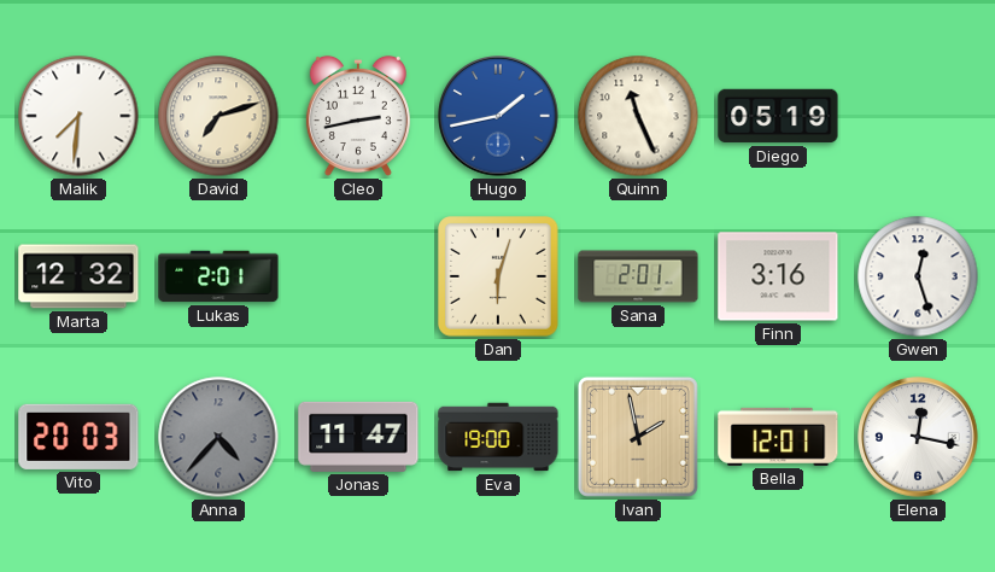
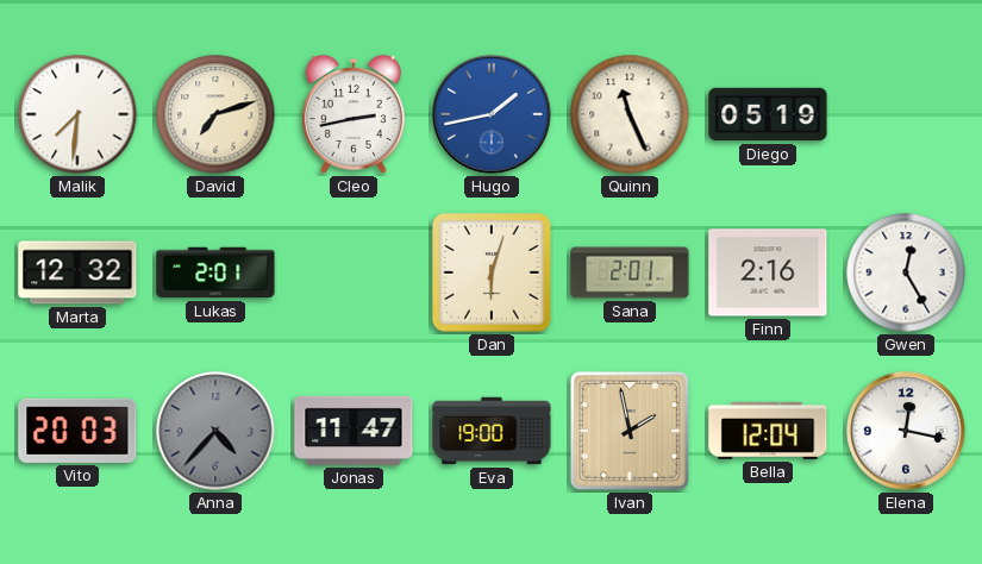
Finn: 3:16 -> 2:16
Gwen: 12:27 -> 12:25
Bella: 12:01 -> 12:04
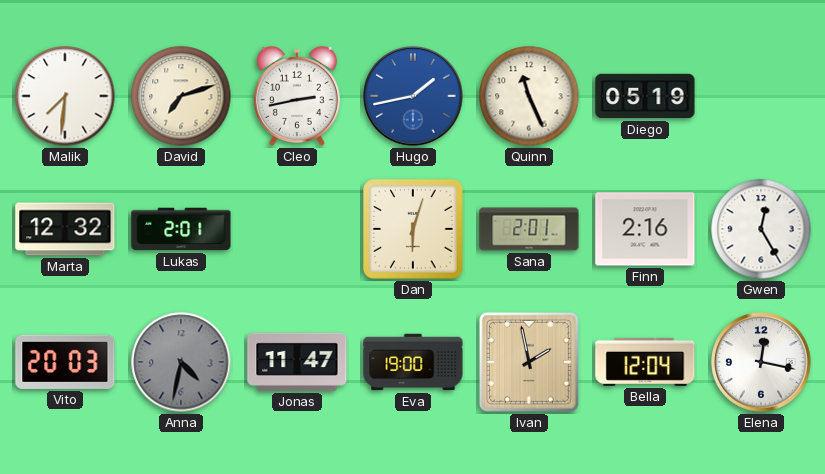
Anna: 4:37 -> 4:32
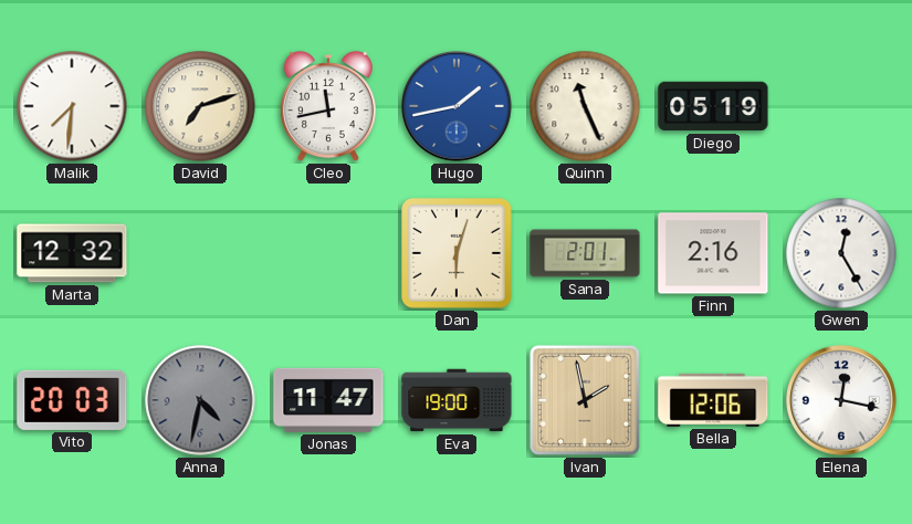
Cleo: 2:43 -> 11:43
Lukas: 2:01 -> none
Bella: 12:04 -> 12:06
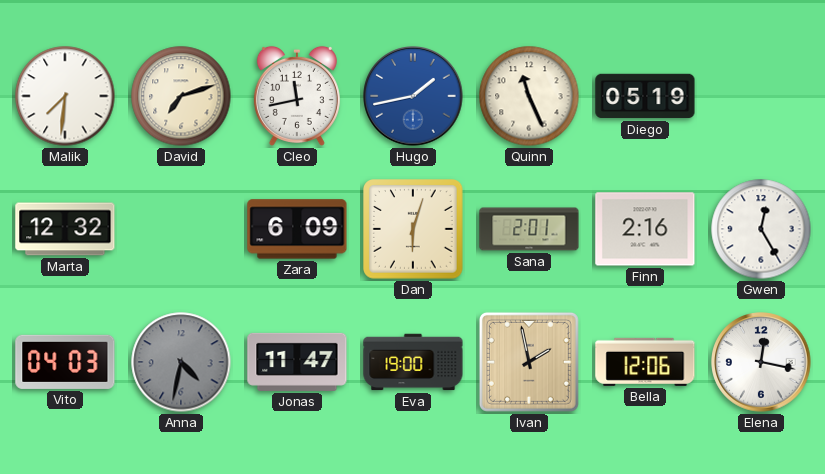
Zara: none -> 6:09
Vito: 20:03 -> 04:03
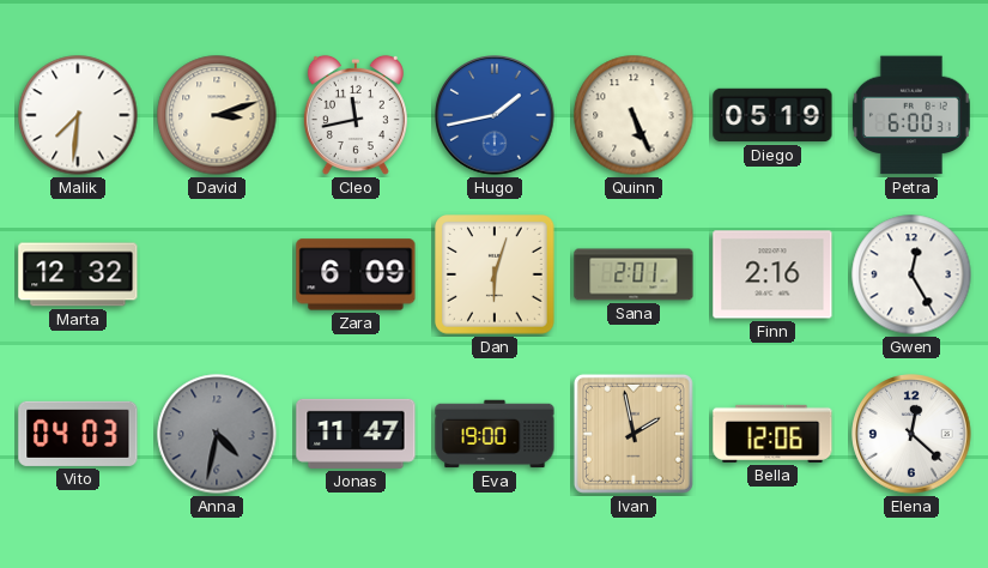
David: 7:12 -> 3:12
Quinn: 11:26 -> 5:26
Petra: none -> 6:00
Elena: 12:17 -> 12:22
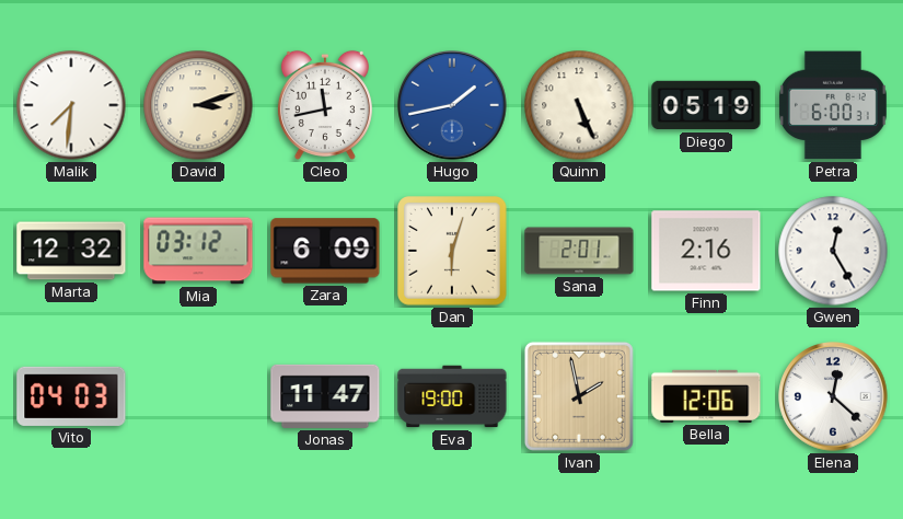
Mia: none -> 03:12
Anna: 4:32 -> none
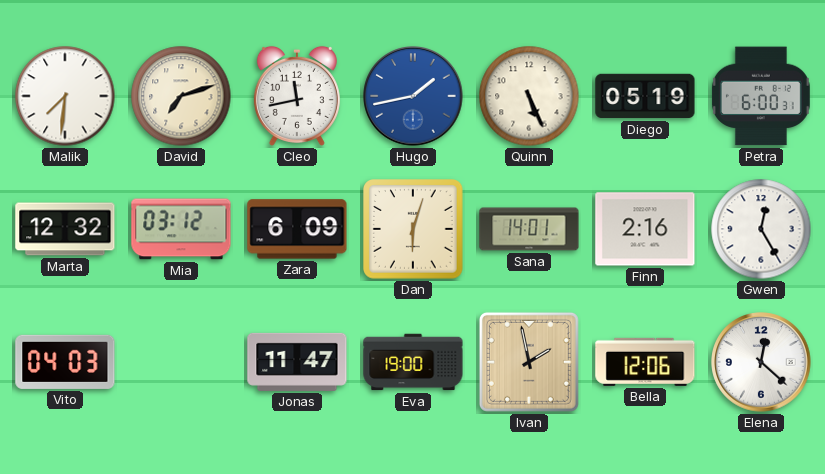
David: 3:12 -> 7:12
Sana: 2:01 -> 14:01
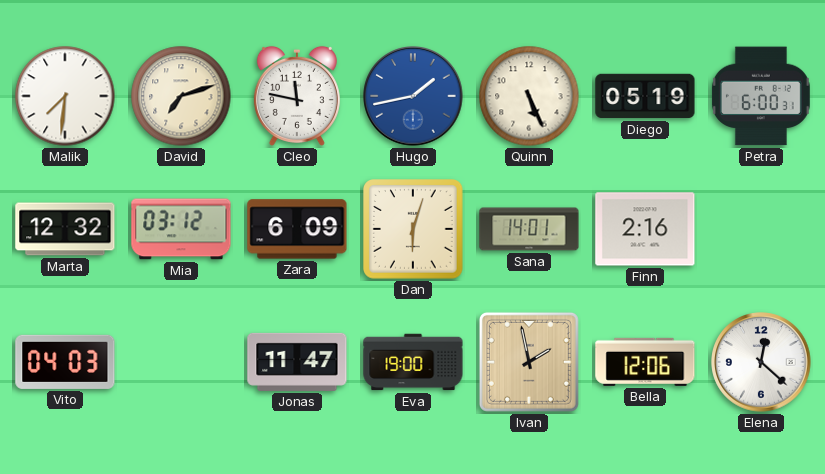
Cleo: 11:43 -> 11:47
Gwen: 12:25 -> none
